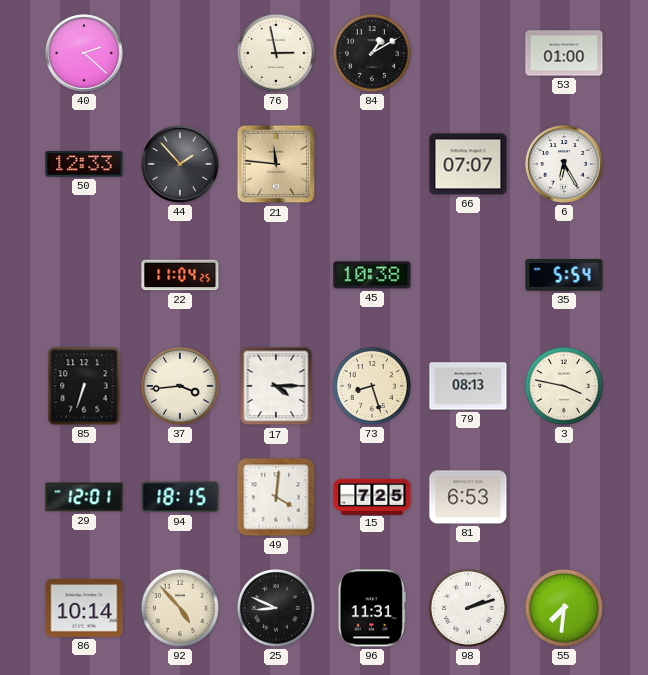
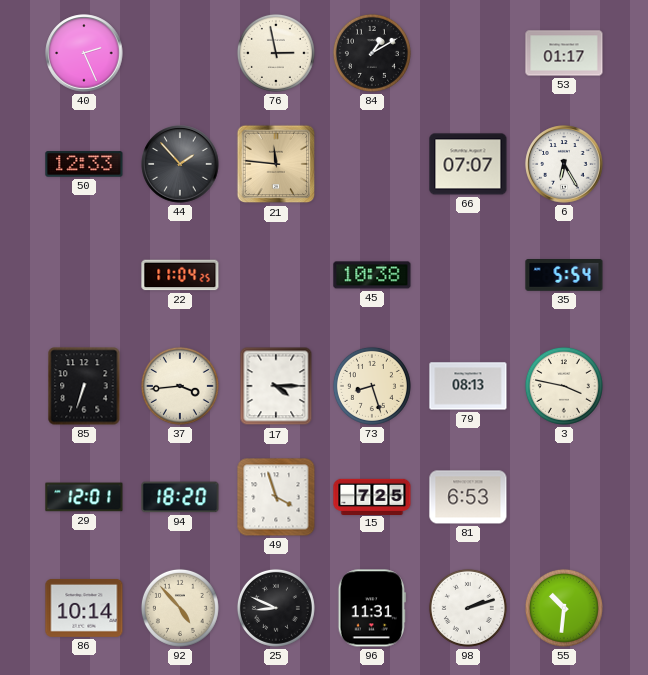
40: 2:22 -> 2:26
53: 01:00 -> 01:17
94: 18:15 -> 18:20
49: 4:01 -> 3:57
55: 7:31 -> 10:31
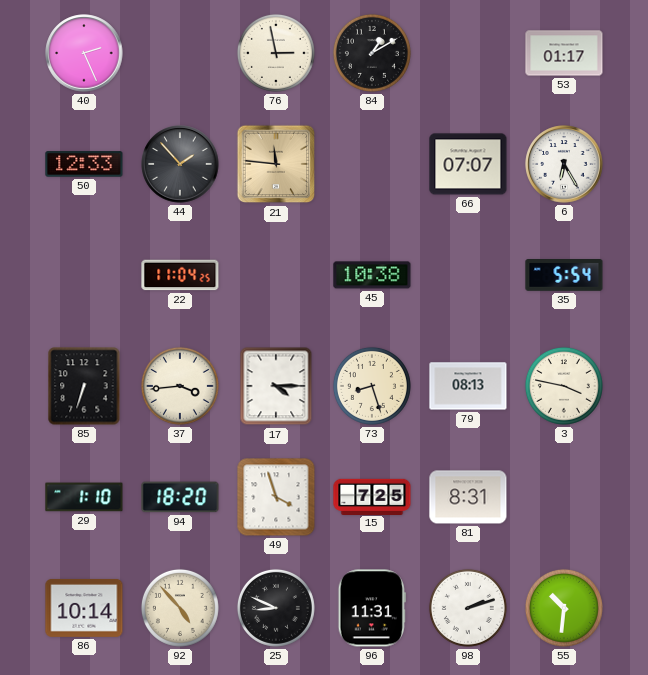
29: 12:01 -> 1:10
81: 6:53 -> 8:31
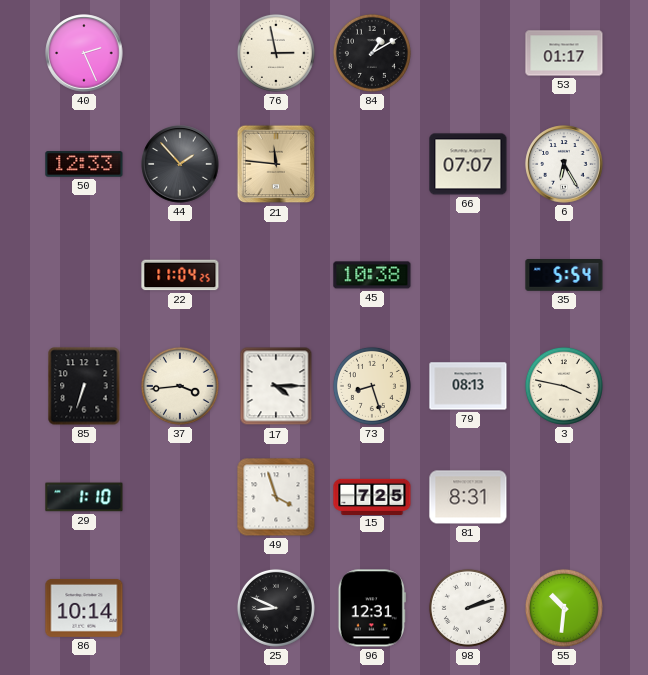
94: 18:20 -> none
92: 4:53 -> none
96: 11:31 -> 12:31
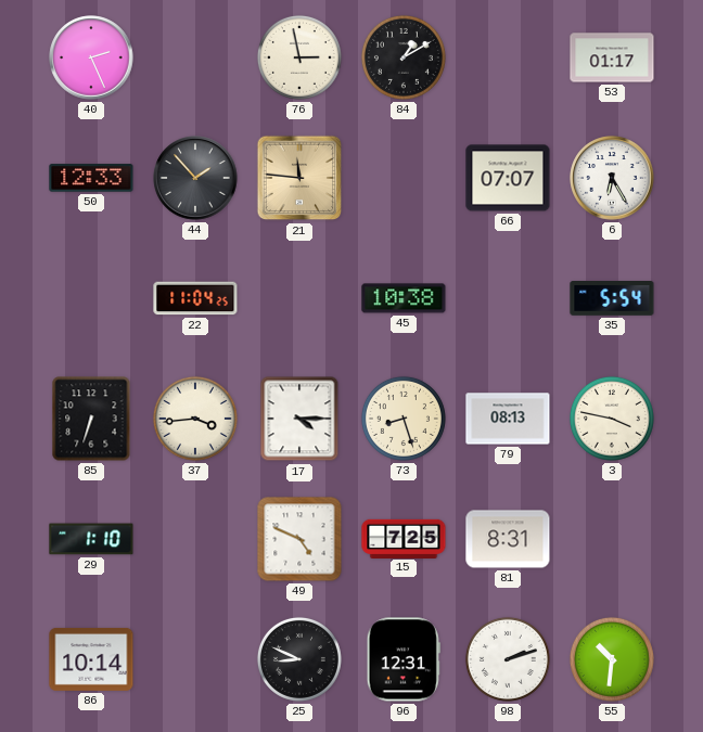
49: 3:57 -> 4:49
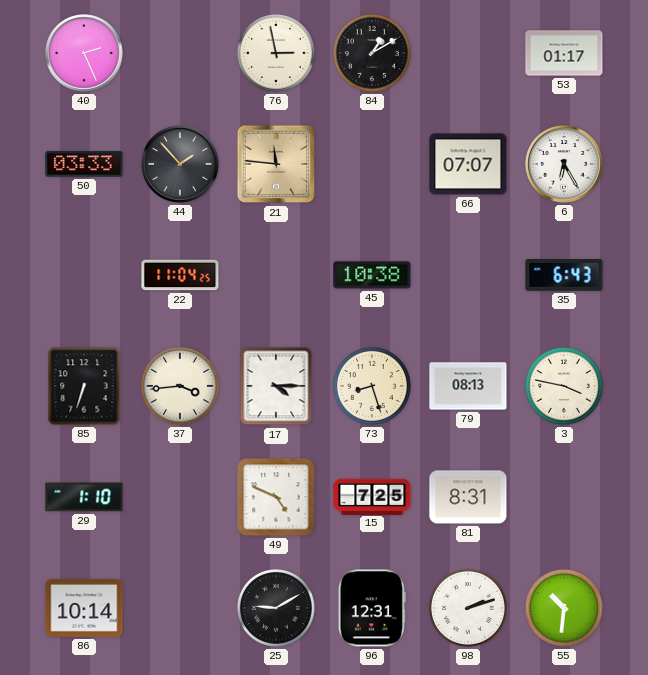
50: 12:33 -> 03:33
35: 5:54 -> 6:43
25: 8:49 -> 9:10
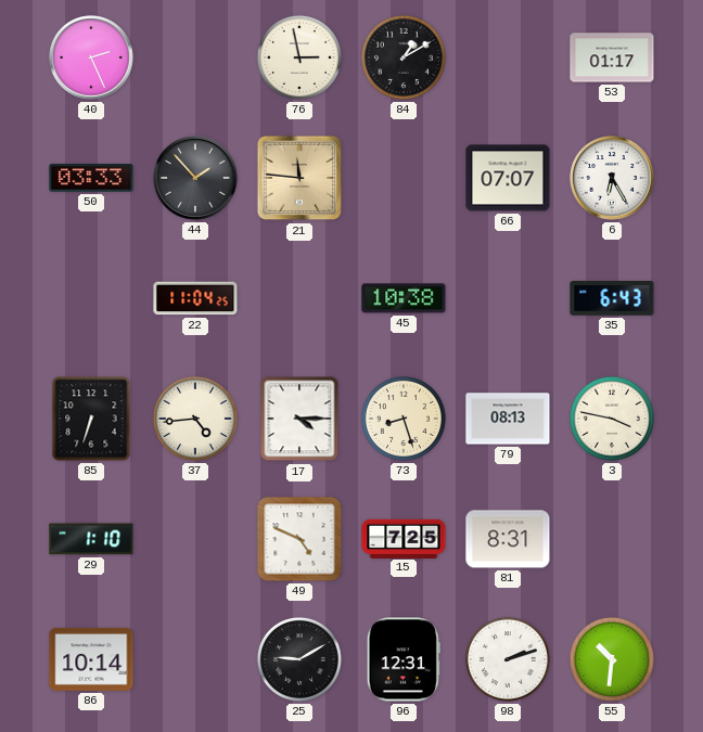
37: 3:44 -> 4:44
